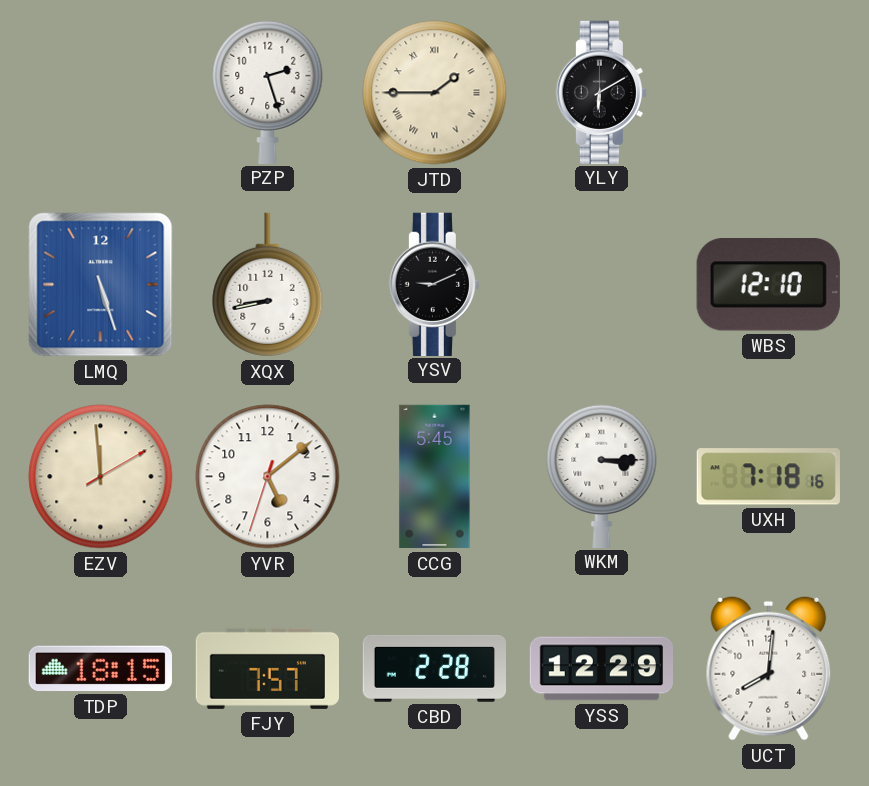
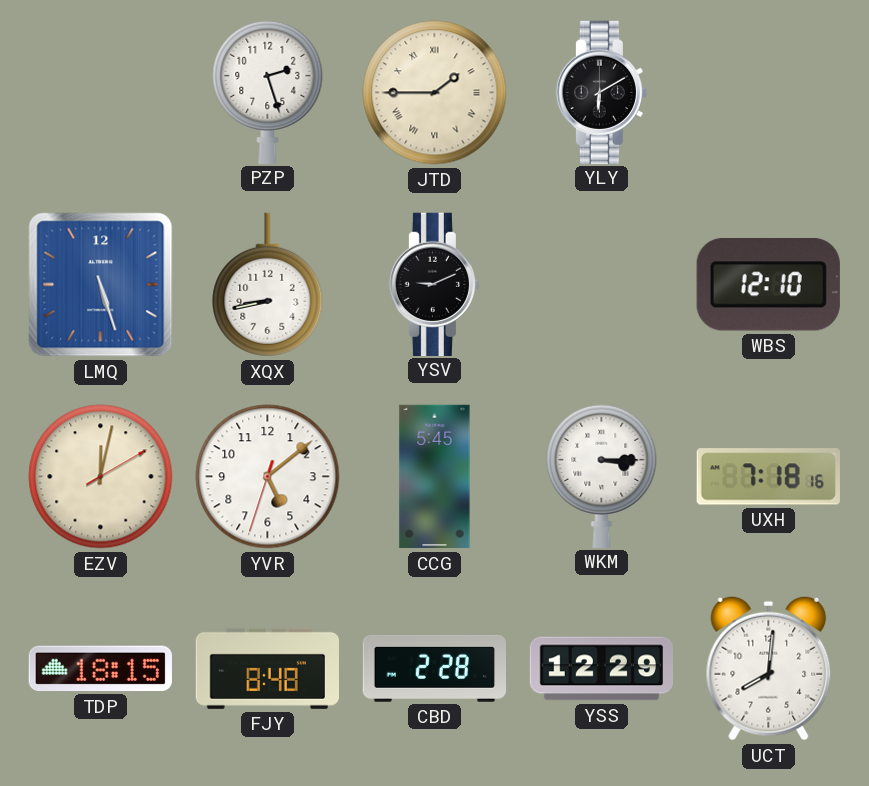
EZV: 11:59 -> 12:02
FJY: 7:57 -> 8:48
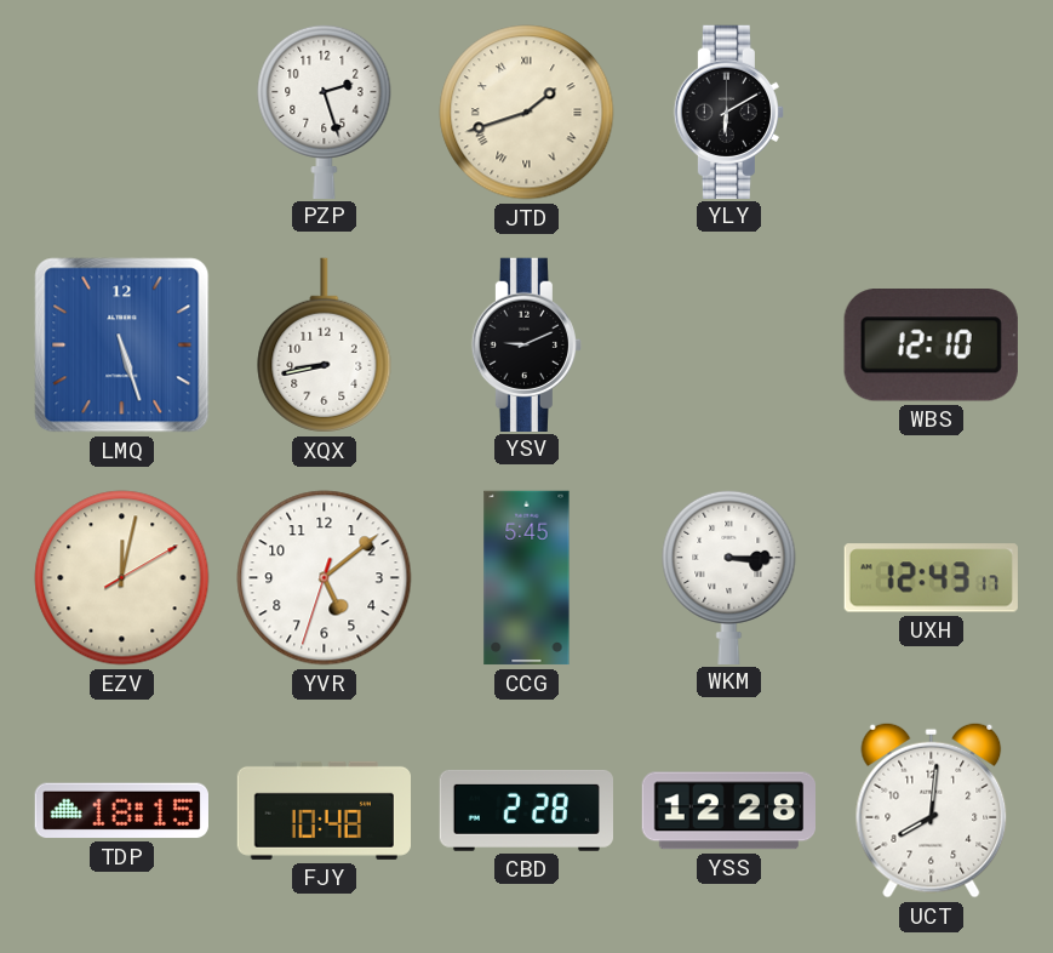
JTD: 1:45 -> 1:42
UXH: 7:18 -> 12:43
FJY: 8:48 -> 10:48
YSS: 12:29 -> 12:28
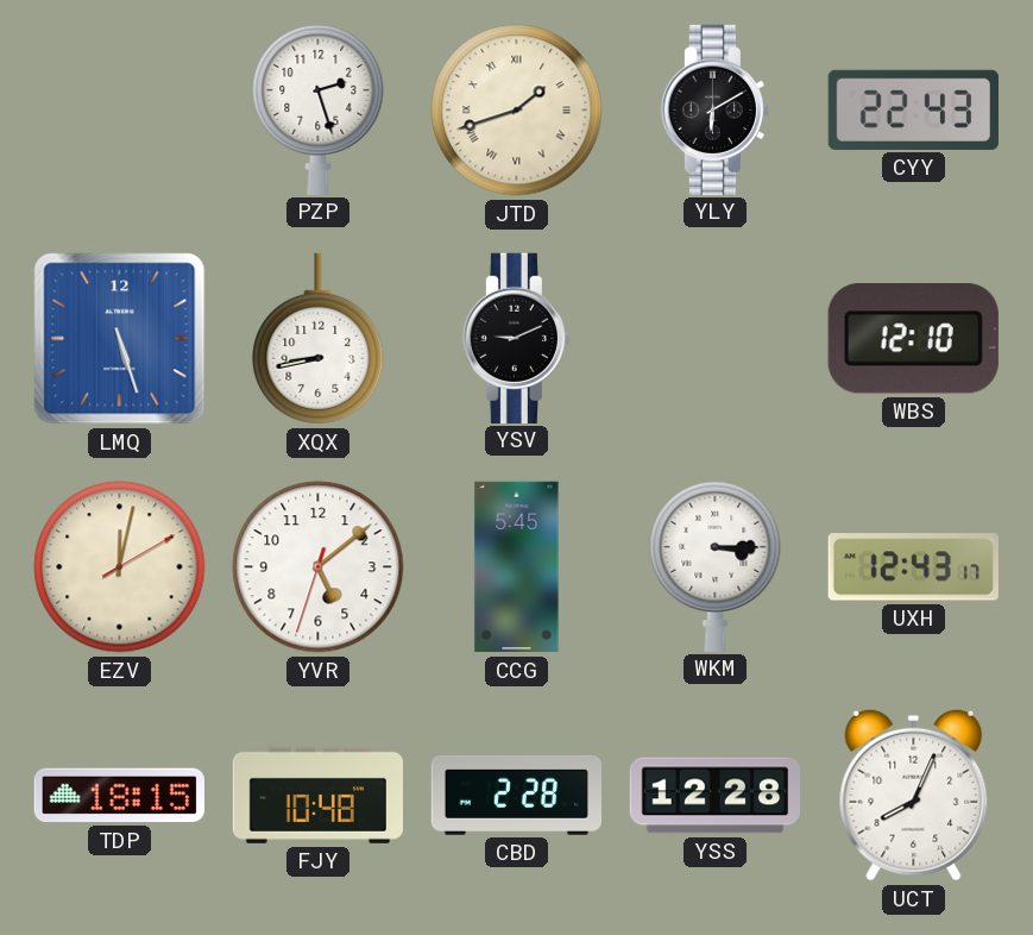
CYY: none -> 22:43
UCT: 8:01 -> 8:04
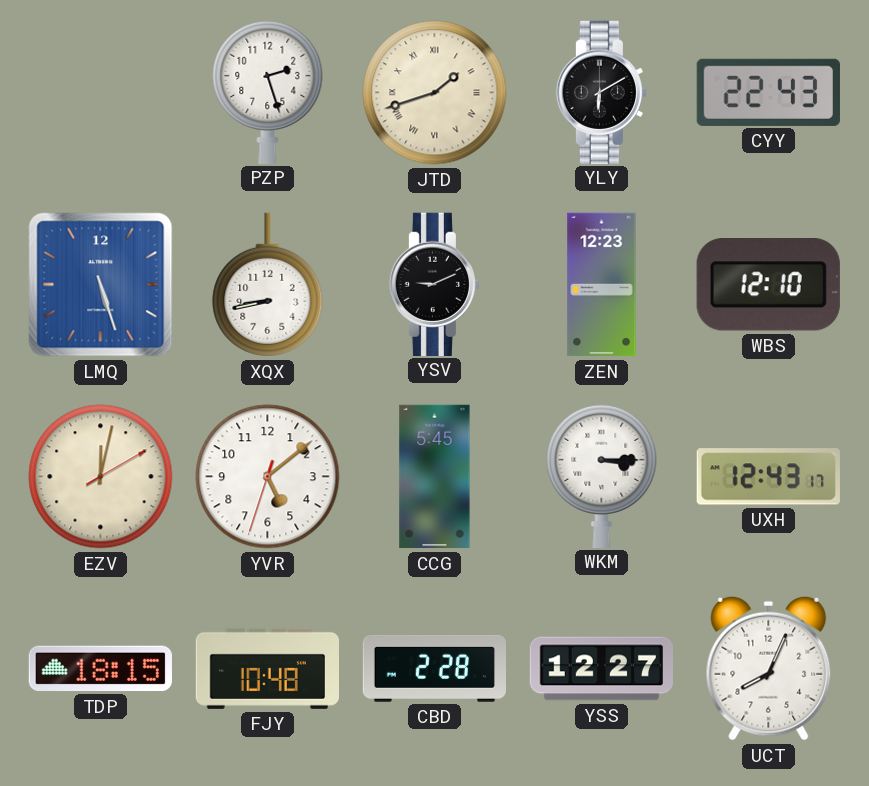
ZEN: none -> 12:23
YSS: 12:28 -> 12:27
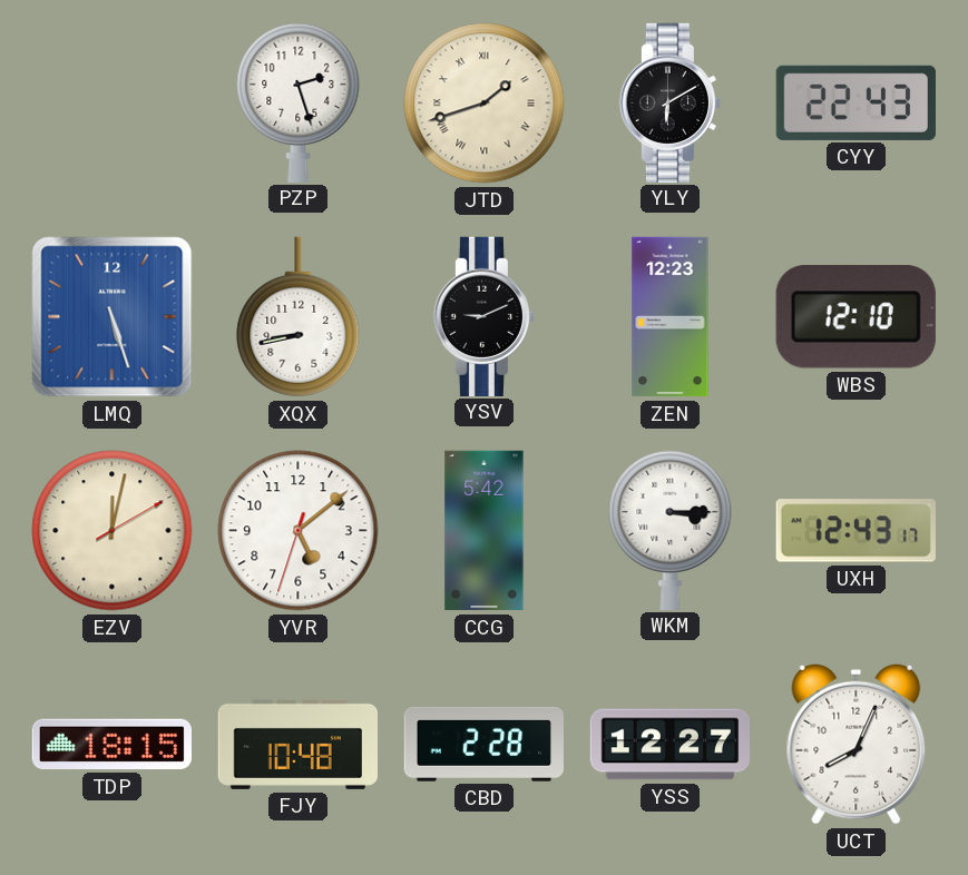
CCG: 5:45 -> 5:42
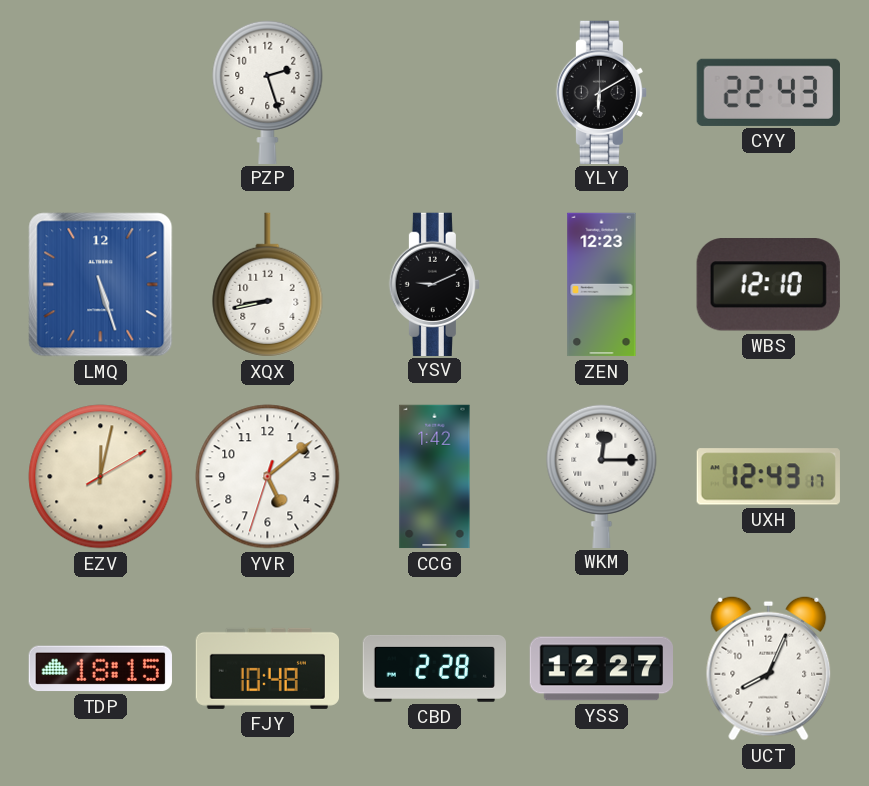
JTD: 1:42 -> none
CCG: 5:42 -> 1:42
WKM: 3:15 -> 12:15
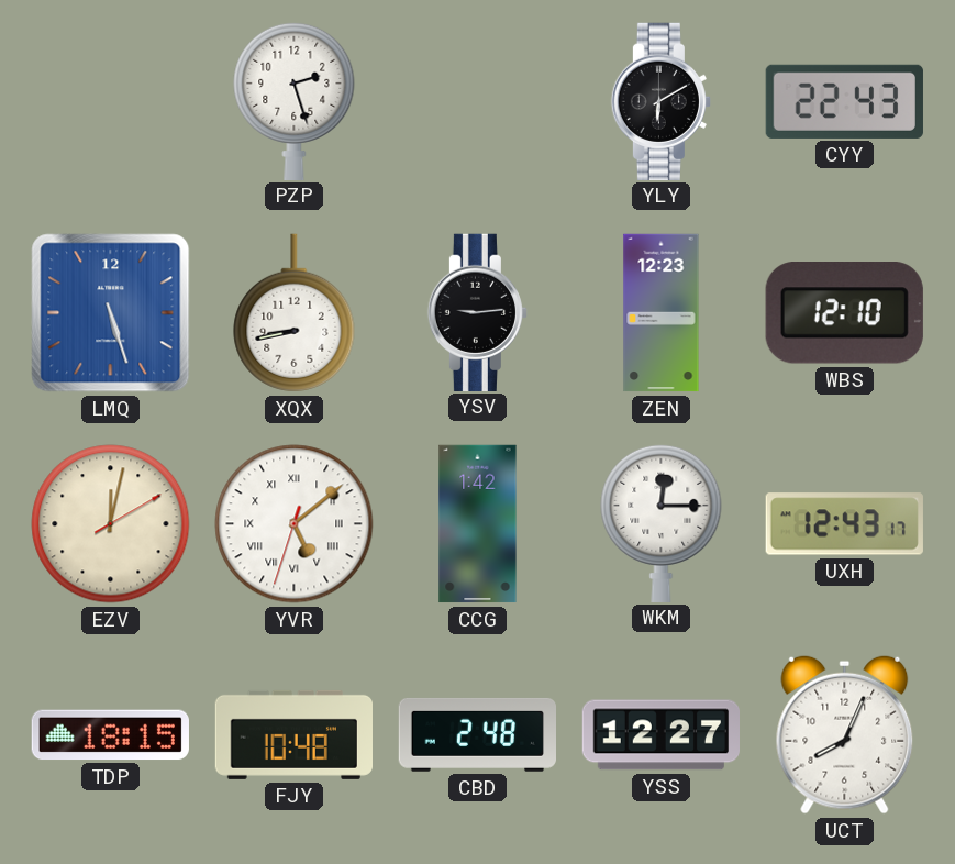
YSV: 9:11 -> 9:14
YVR numerals: Arabic -> Roman
CBD: 2:28 -> 2:48
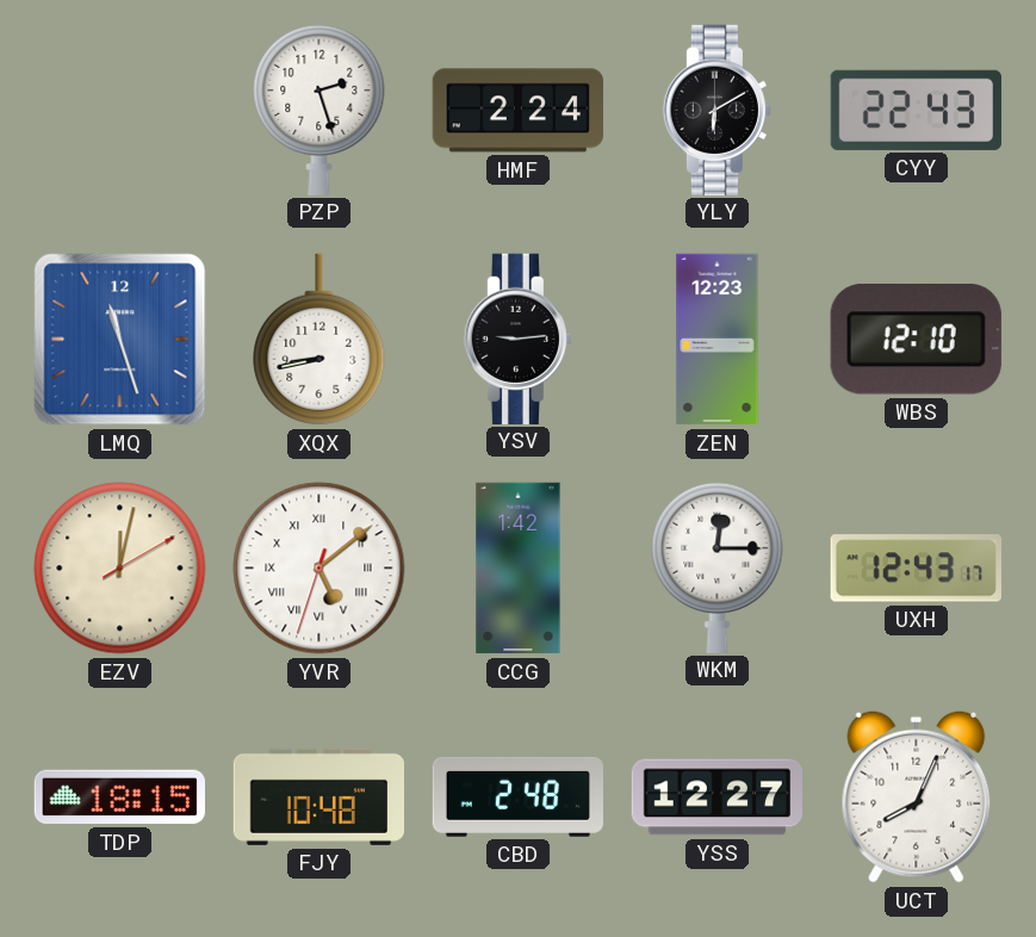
HMF: none -> 2:24
LMQ: 5:27 -> 11:27
